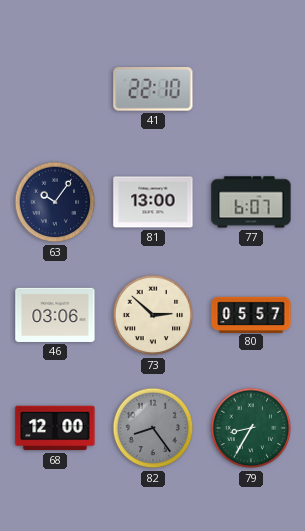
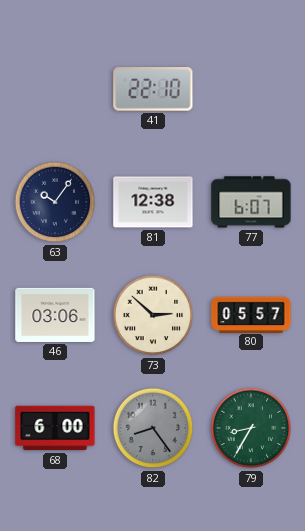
81: 13:00 -> 12:38
68: 12:00 -> 6:00
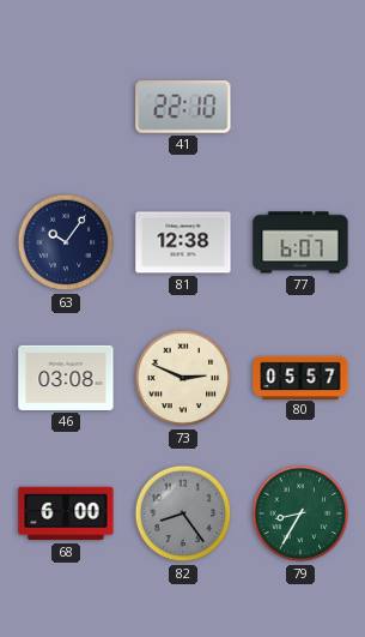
46: 03:06 -> 03:08
73: 2:52 -> 2:49
